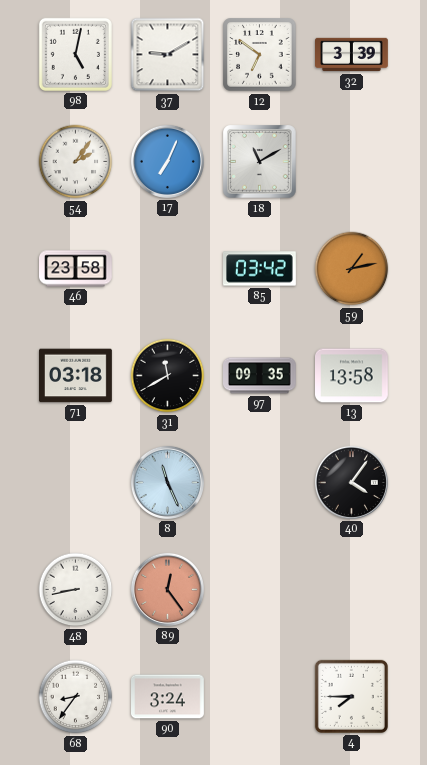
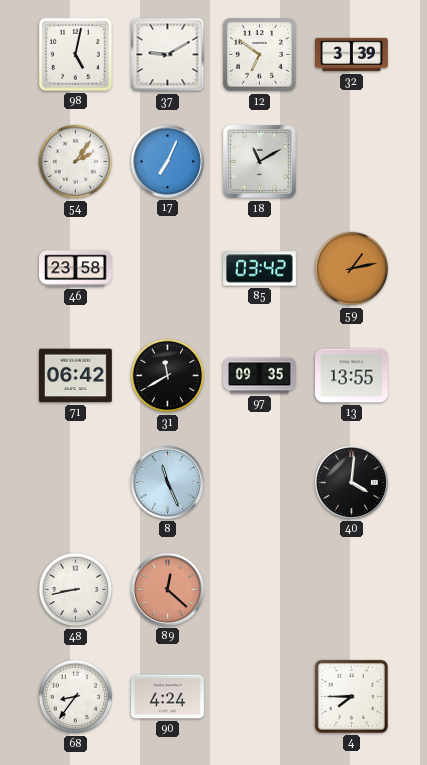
71: 03:18 -> 06:42
13: 13:58 -> 13:55
40: 4:06 -> 4:01
89: 12:24 -> 12:22
90: 3:24 -> 4:24
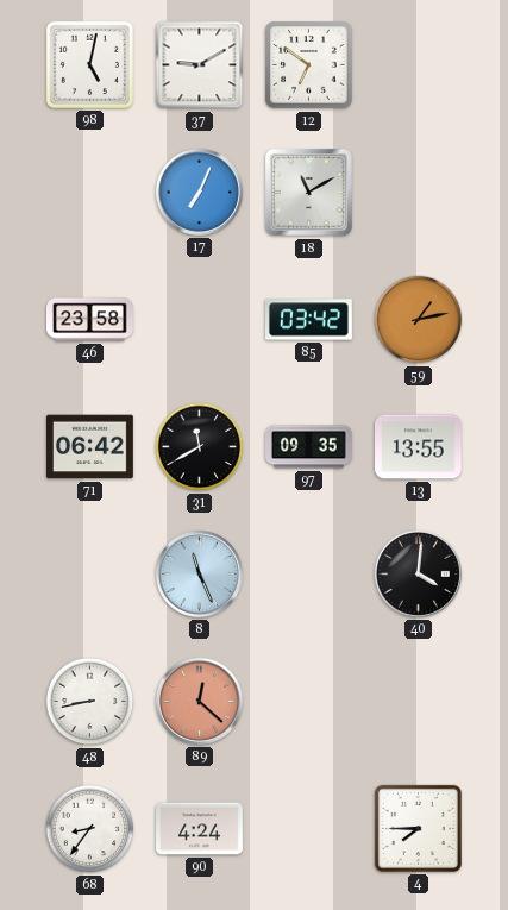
32: 3:39 -> none
54: 2:06 -> none
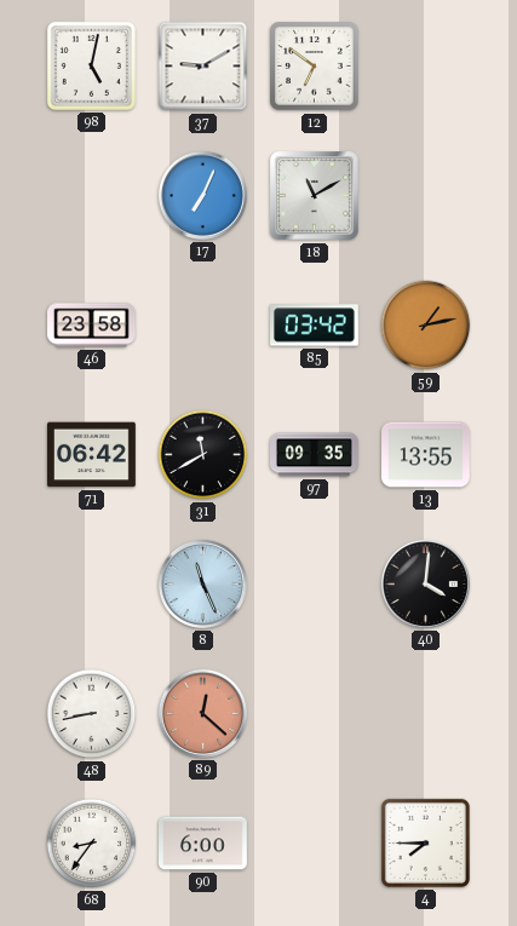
90: 4:24 -> 6:00
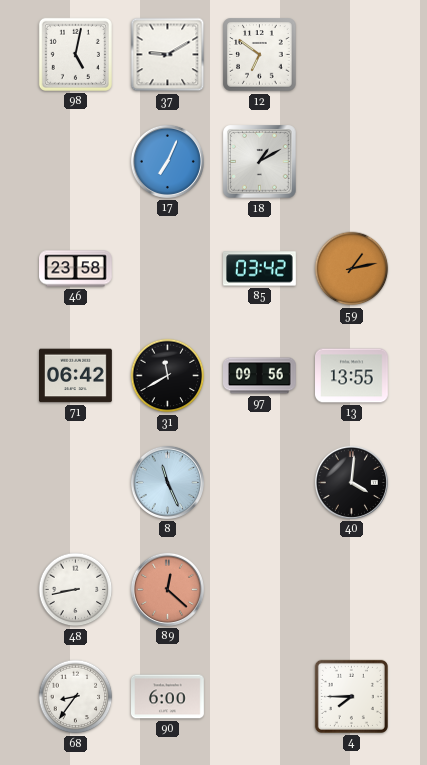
18: 11:10 -> 1:10
97: 09:35 -> 09:56
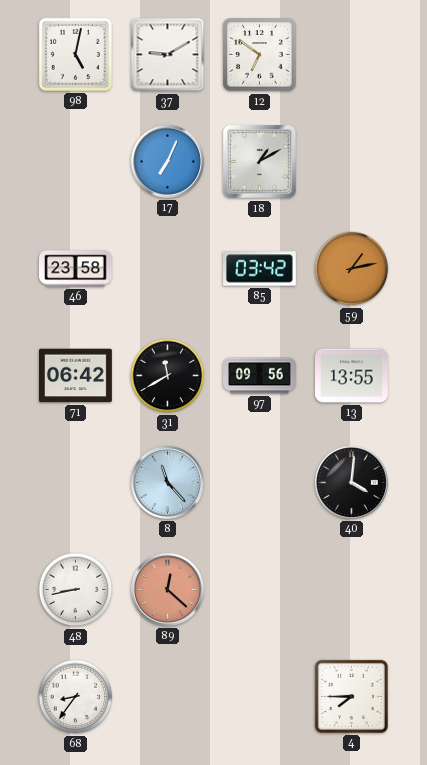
8: 11:26 -> 11:23
90: 6:00 -> none
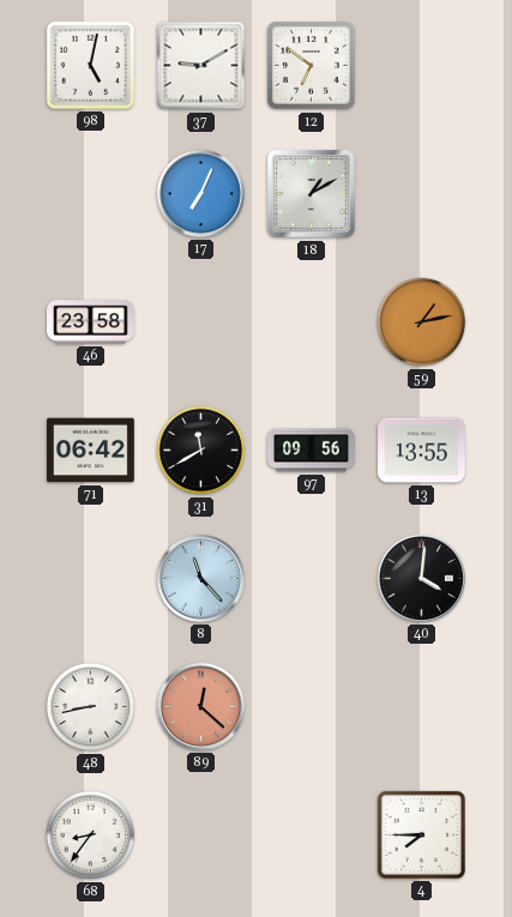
85: 03:42 -> none
